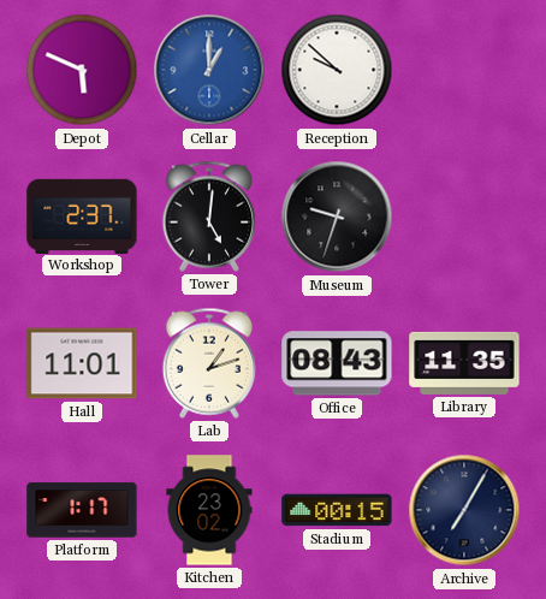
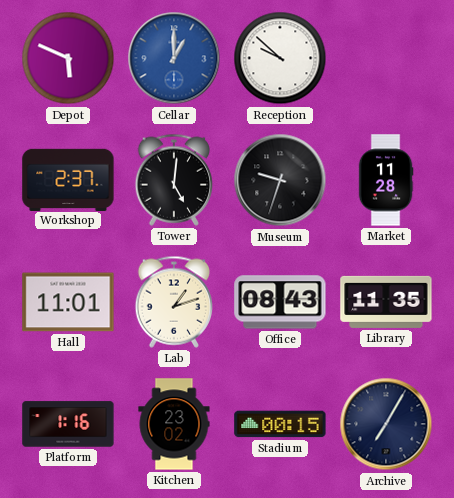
Market: none -> 11:28
Platform: 1:17 -> 1:16
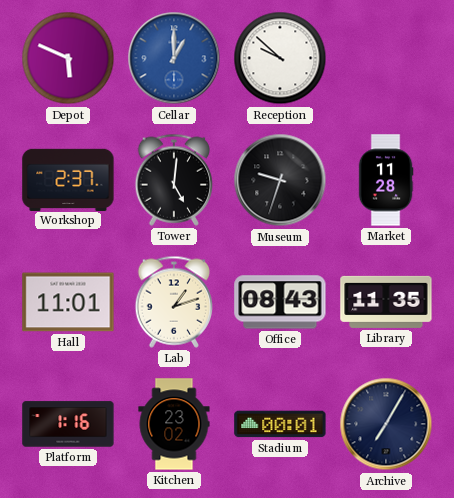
Stadium: 00:15 -> 00:01
